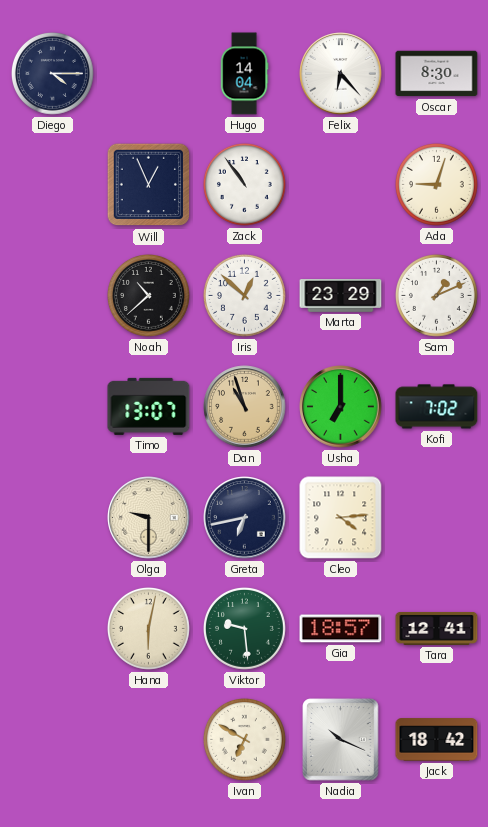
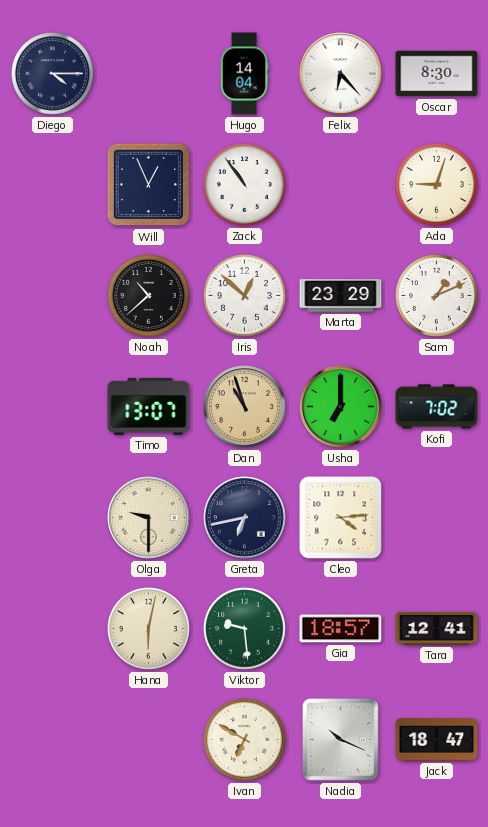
Jack: 18:42 -> 18:47
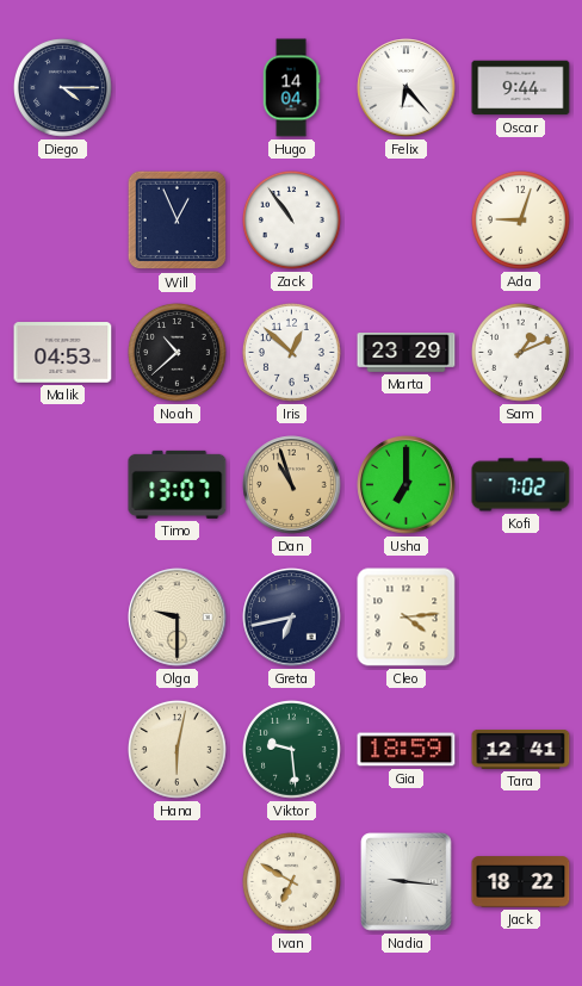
Oscar: 8:30 -> 9:44
Malik: none -> 04:53
Gia: 18:57 -> 18:59
Nadia: 10:19 -> 9:16
Jack: 18:47 -> 18:22
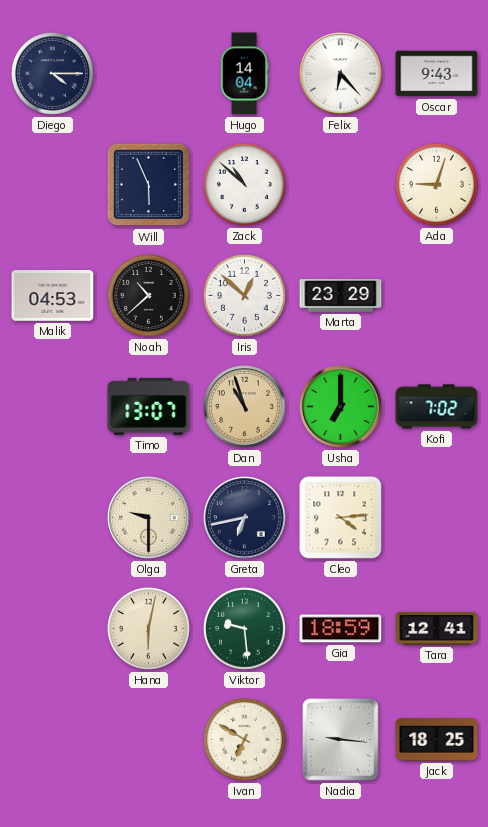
Oscar: 9:44 -> 9:43
Will: 12:56 -> 5:56
Zack: 10:54 -> 10:52
Sam: 1:11 -> none
Jack: 18:22 -> 18:25
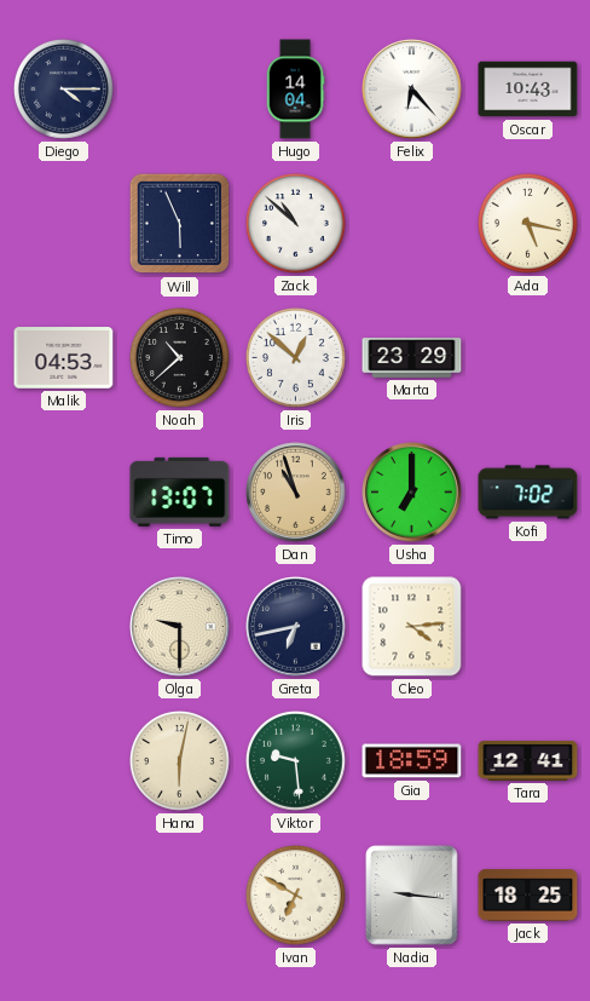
Oscar: 9:43 -> 10:43
Ada: 9:03 -> 5:17
